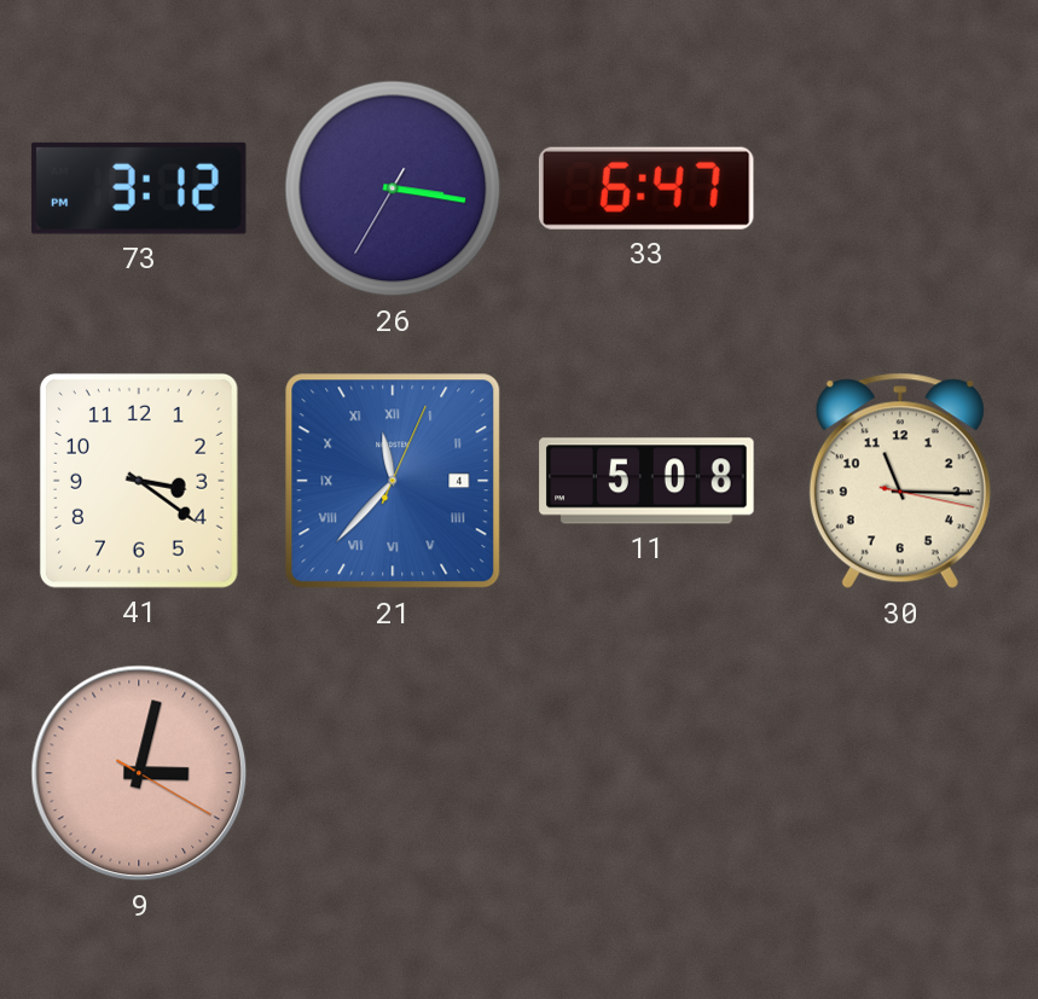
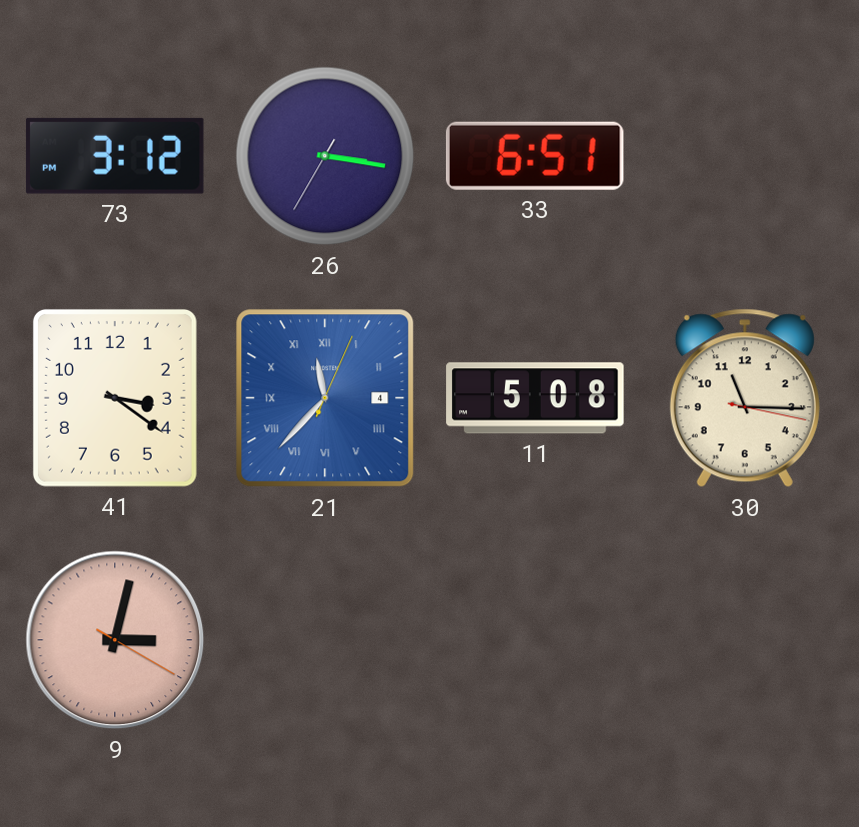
33: 6:47 -> 6:51
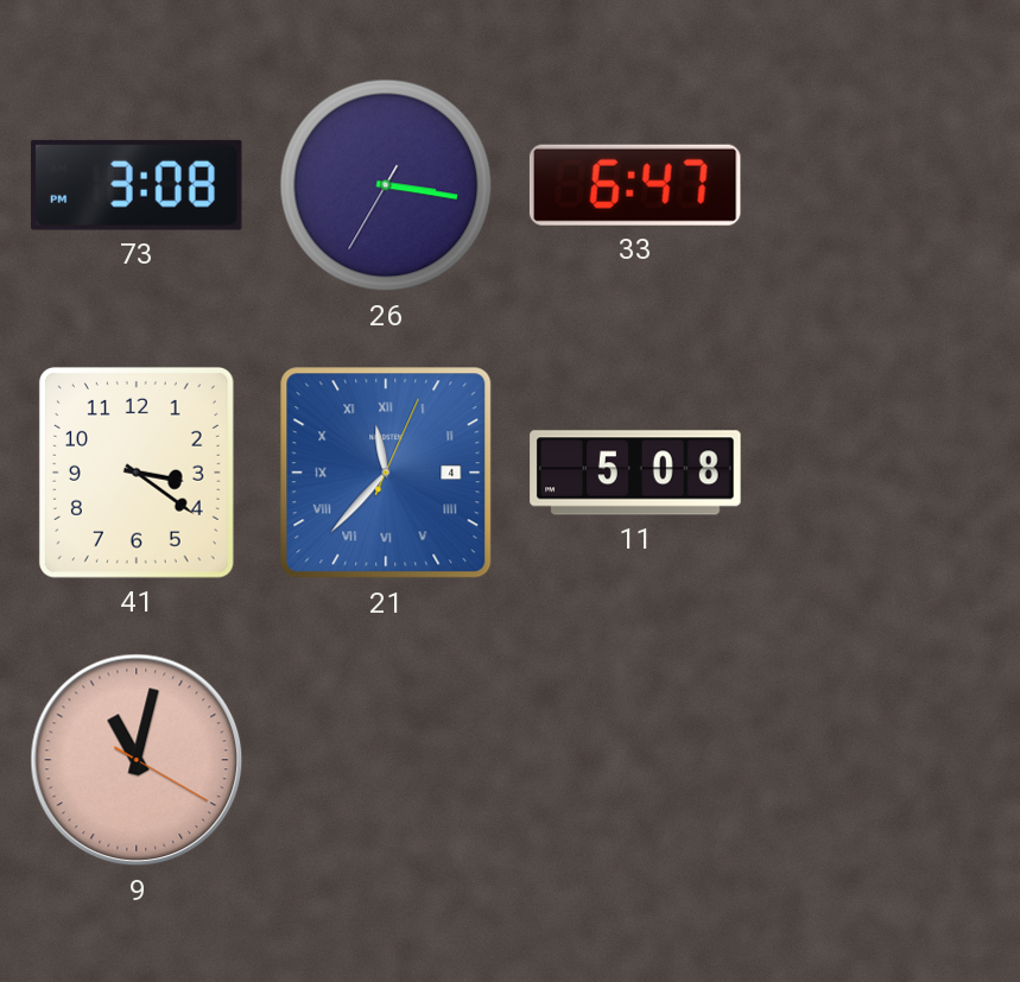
73: 3:12 -> 3:08
33: 6:51 -> 6:47
30: 11:15 -> none
9: 3:02 -> 11:02
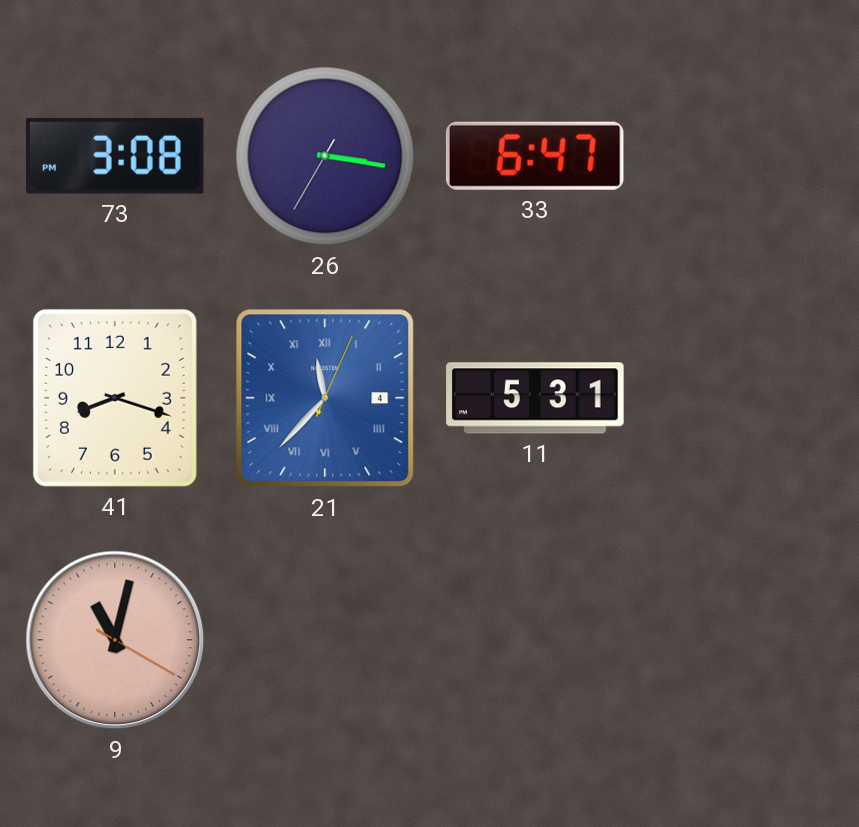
41: 3:21 -> 8:18
11: 5:08 -> 5:31
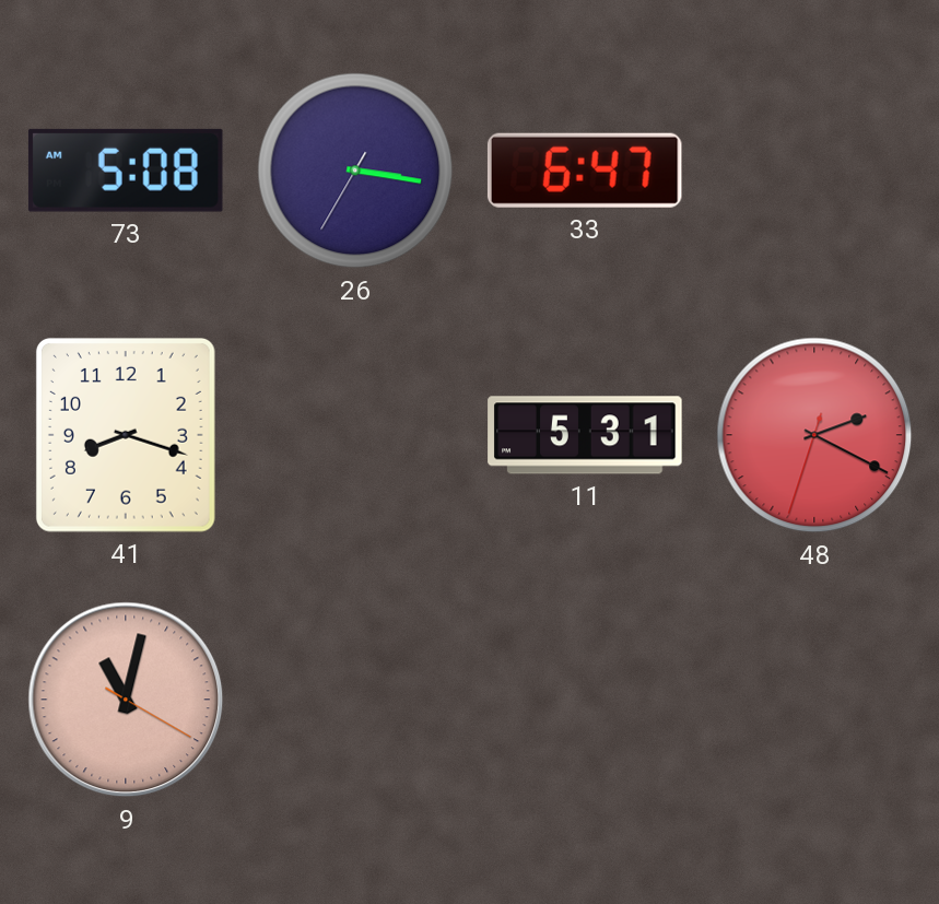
73: 3:08 -> 5:08
21: 11:37 -> none
48: none -> 2:19
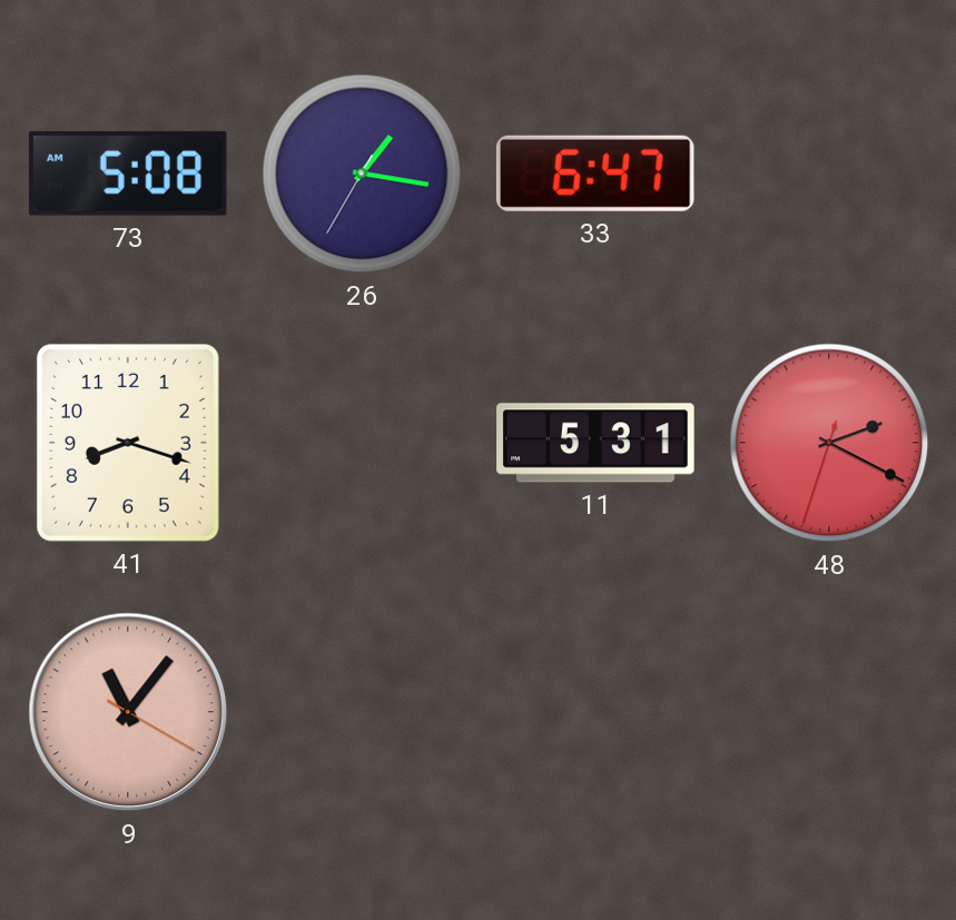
26: 3:16 -> 1:16
9: 11:02 -> 11:06
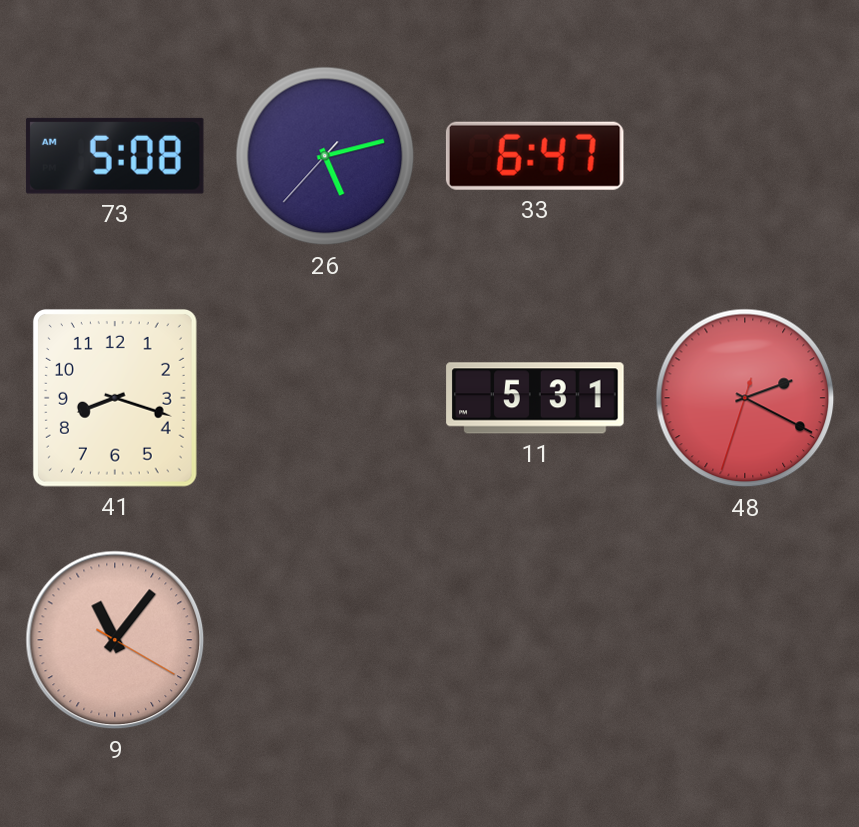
26: 1:16 -> 5:12
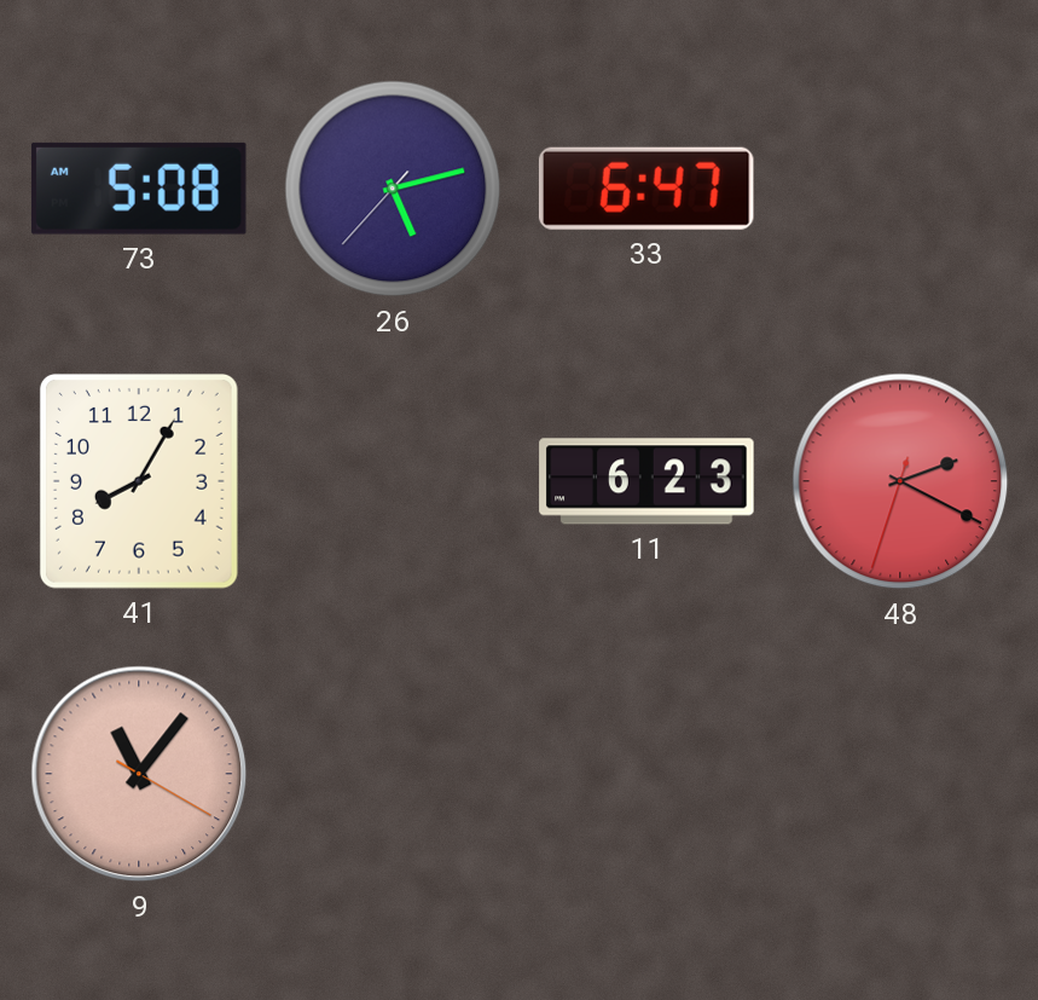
41: 8:18 -> 8:05
11: 5:31 -> 6:23
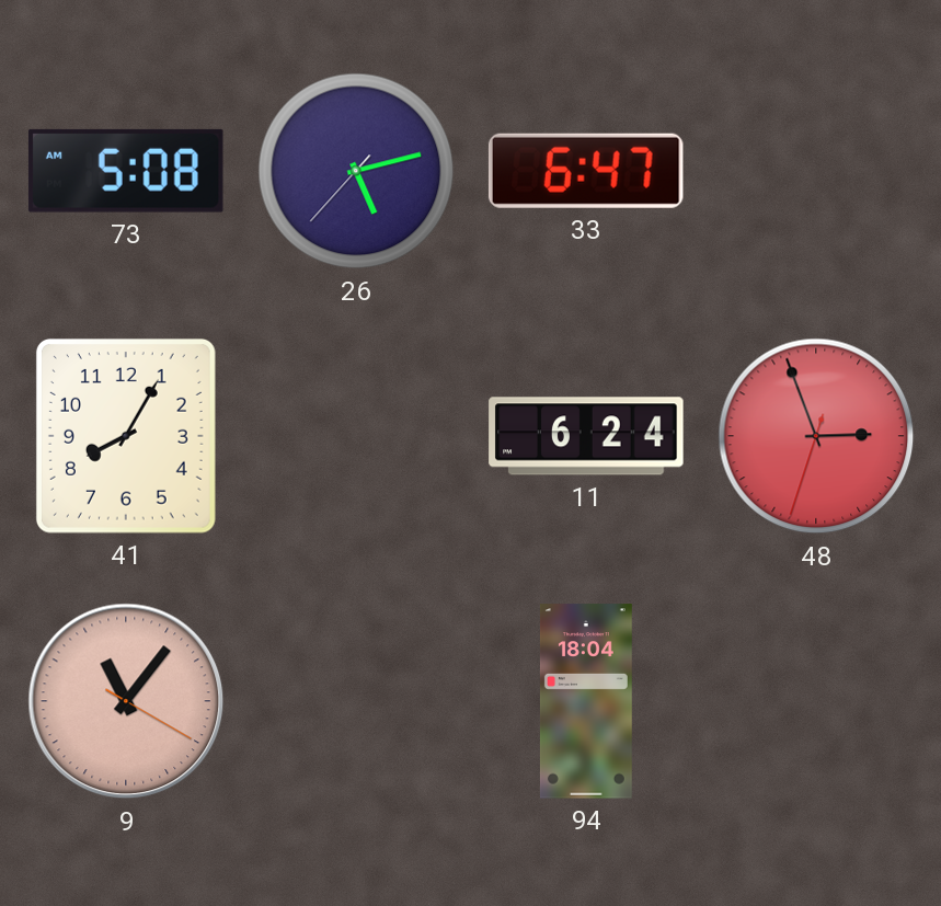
11: 6:23 -> 6:24
48: 2:19 -> 2:56
94: none -> 18:04
